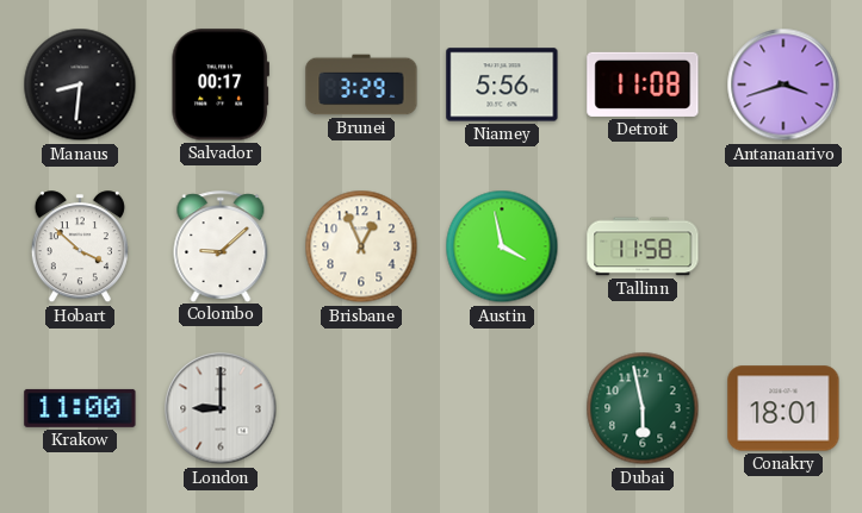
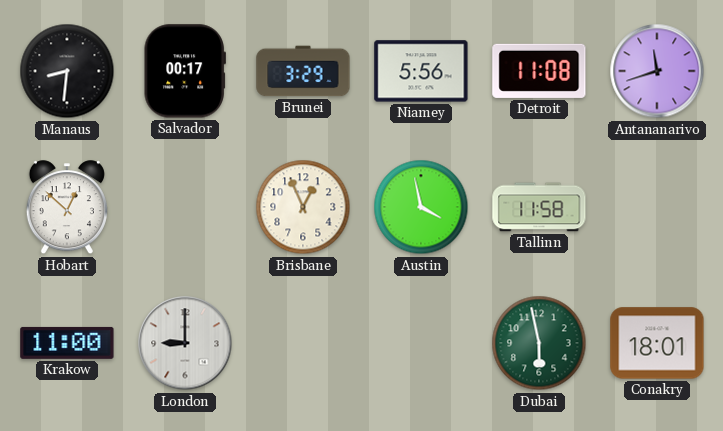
Antananarivo: 3:42 -> 11:42
Hobart: 3:52 -> 12:52
Colombo: 9:08 -> none
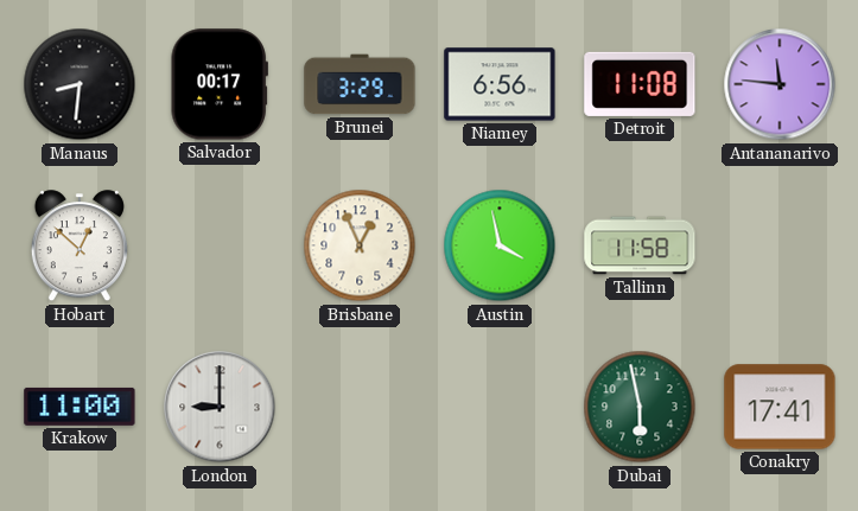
Niamey: 5:56 -> 6:56
Antananarivo: 11:42 -> 11:46
Conakry: 18:01 -> 17:41
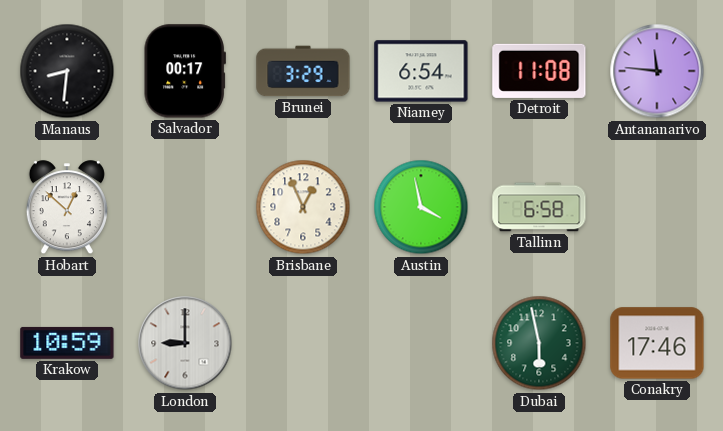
Niamey: 6:56 -> 6:54
Tallinn: 11:58 -> 6:58
Krakow: 11:00 -> 10:59
Conakry: 17:41 -> 17:46
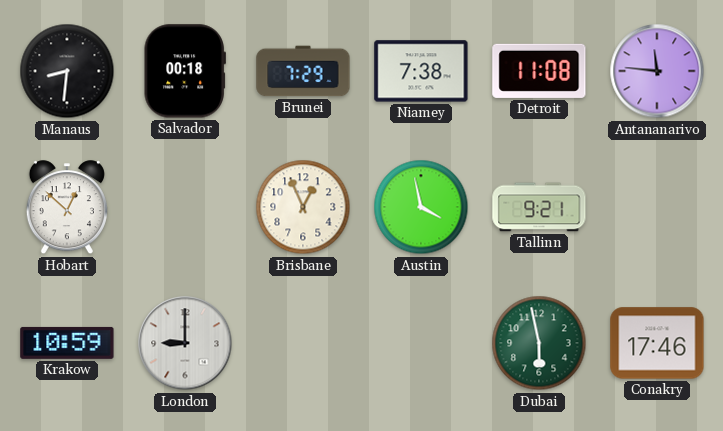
Salvador: 00:17 -> 00:18
Brunei: 3:29 -> 7:29
Niamey: 6:54 -> 7:38
Tallinn: 6:58 -> 9:21
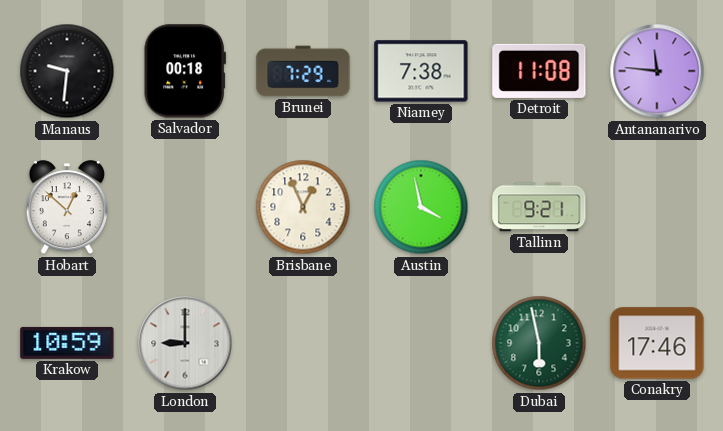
Manaus: 8:31 -> 9:31
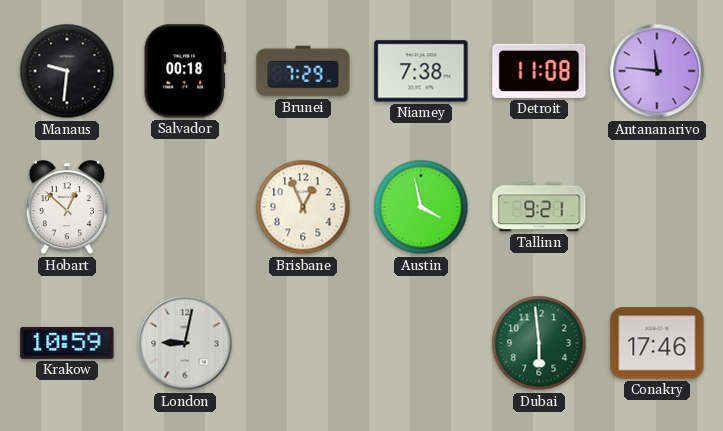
London: 9:00 -> 9:02
Dubai: 5:58 -> 5:59
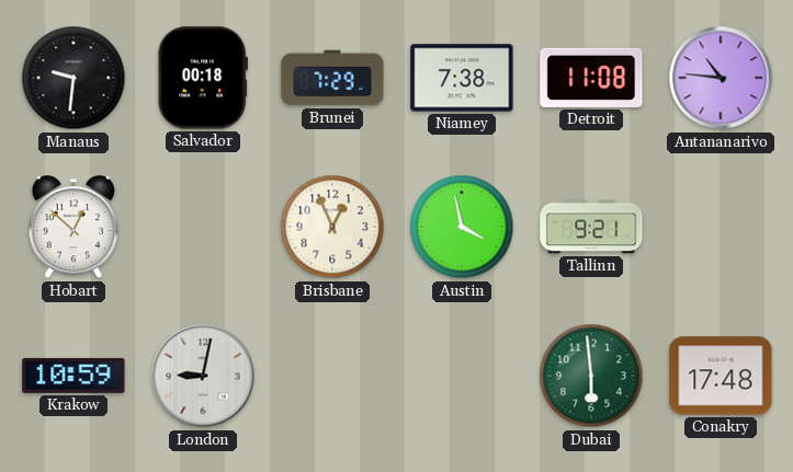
Antananarivo: 11:46 -> 10:46
Conakry: 17:46 -> 17:48
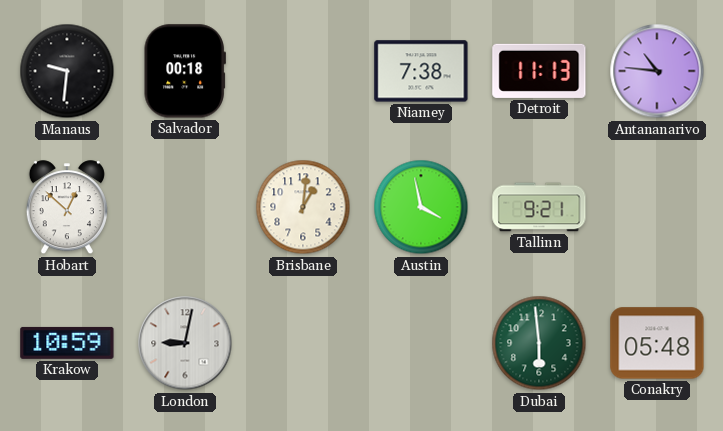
Brunei: 7:29 -> none
Detroit: 11:08 -> 11:13
Brisbane: 12:56 -> 1:01
Conakry: 17:48 -> 05:48
